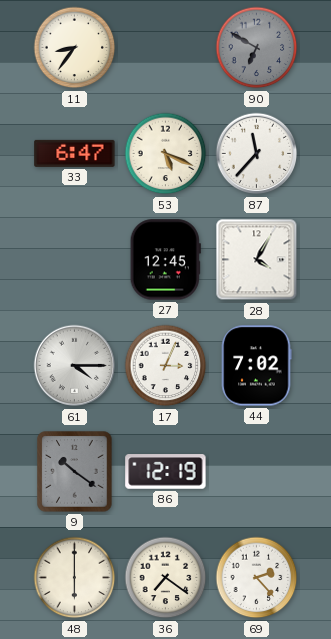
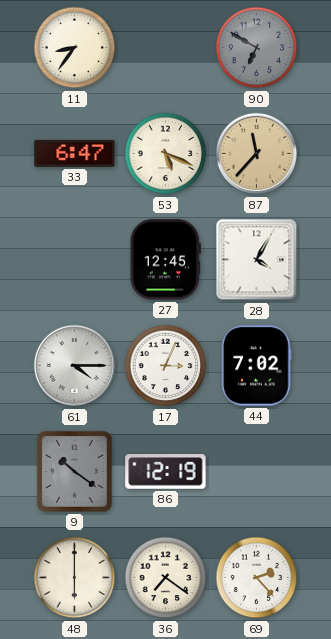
87 dial: white -> champagne
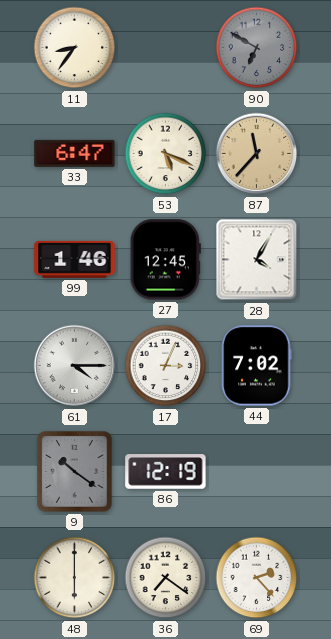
99: none -> 1:46
